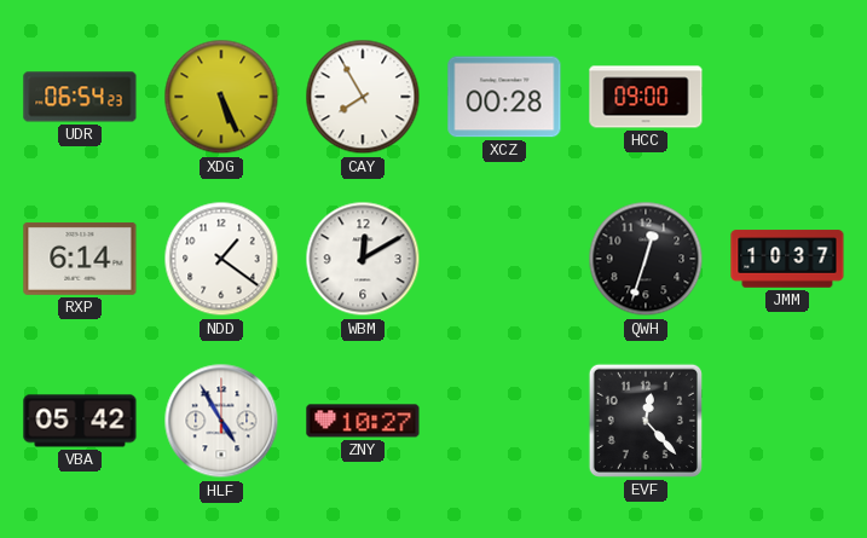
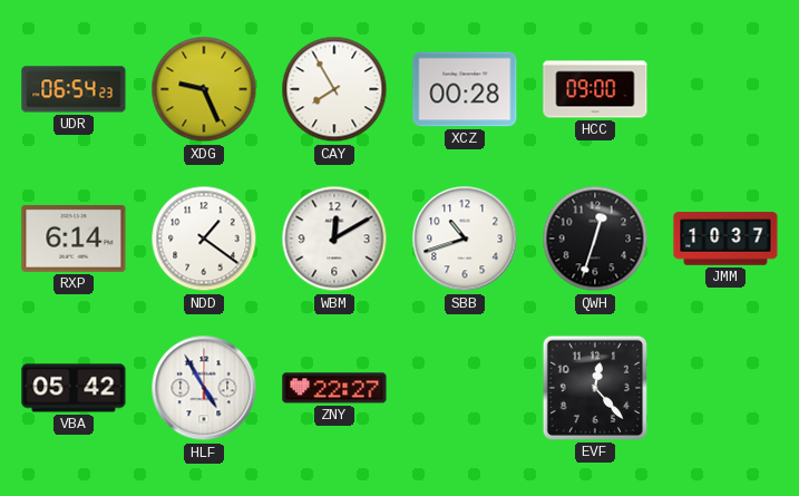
XDG: 5:26 -> 9:26
SBB: none -> 10:42
ZNY: 10:27 -> 22:27
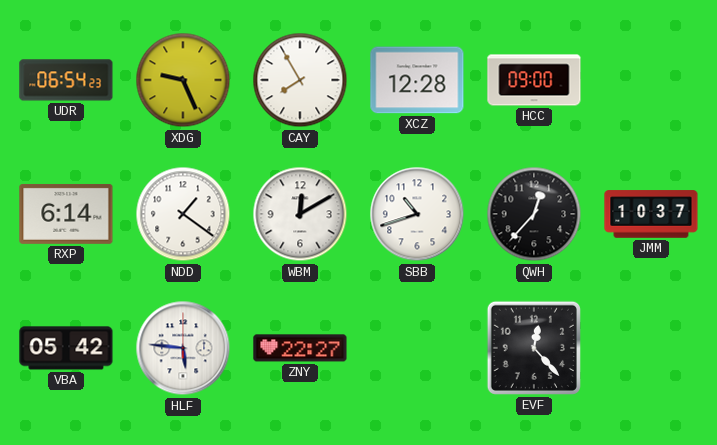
XCZ: 00:28 -> 12:28
QWH: 12:33 -> 12:37
HLF: 4:55 -> 5:46
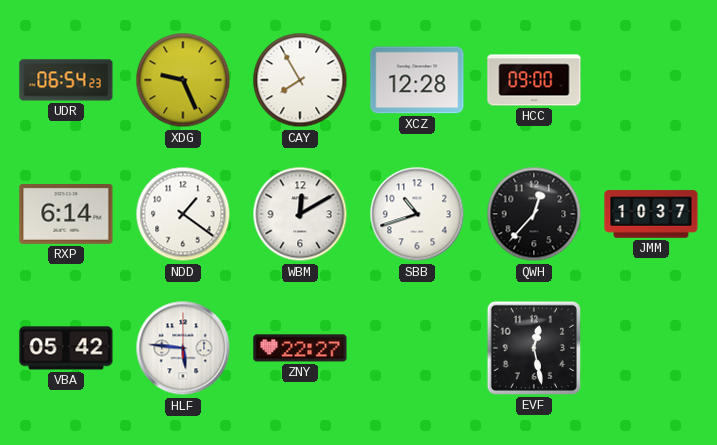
EVF: 12:23 -> 12:28
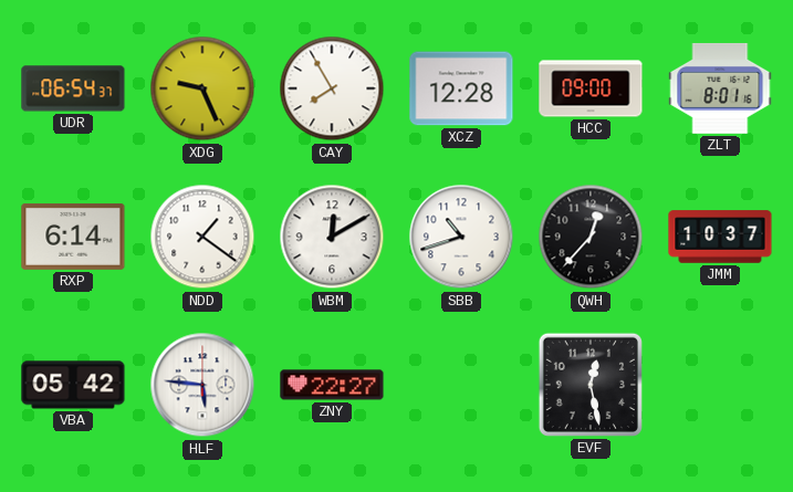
UDR: 06:54:23 -> 06:54:37
ZLT: none -> 8:01
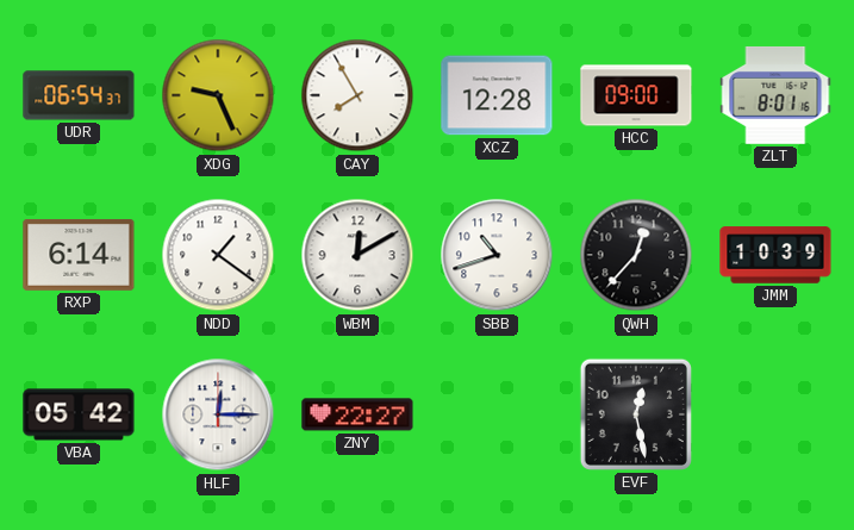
JMM: 10:37 -> 10:39
HLF: 5:46 -> 12:15
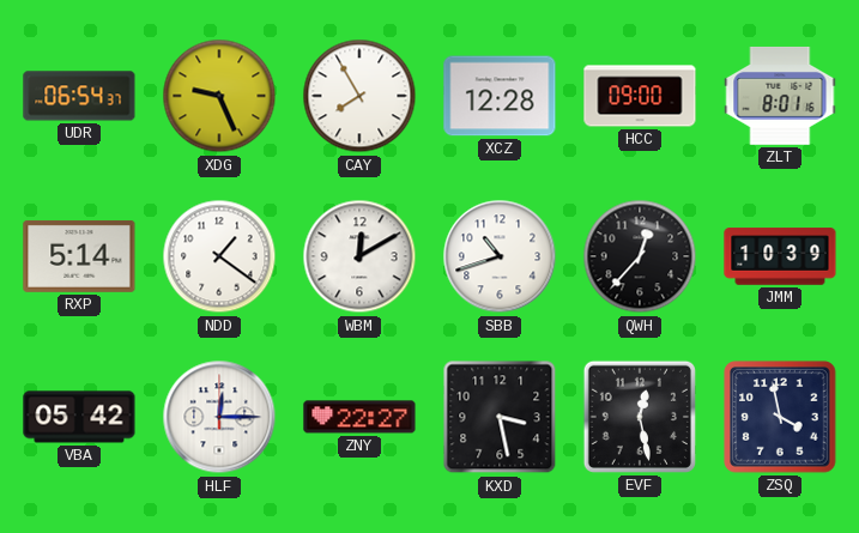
RXP: 6:14 -> 5:14
KXD: none -> 3:28
ZSQ: none -> 3:58
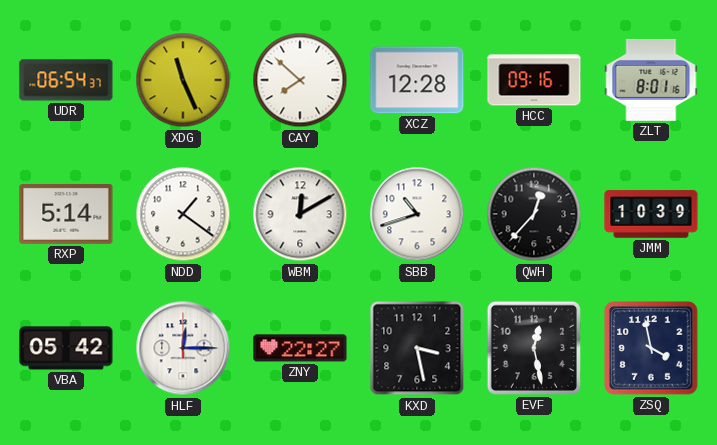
XDG: 9:26 -> 11:26
CAY: 7:55 -> 7:52
HCC: 09:00 -> 09:16
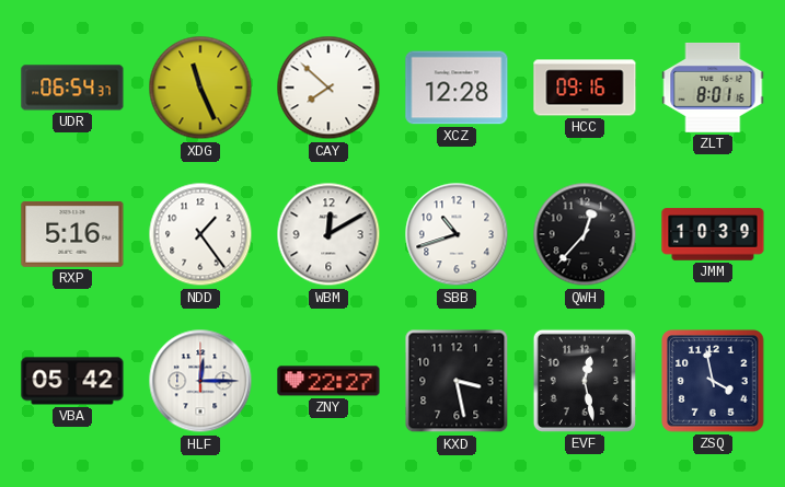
RXP: 5:14 -> 5:16
NDD: 1:21 -> 1:24
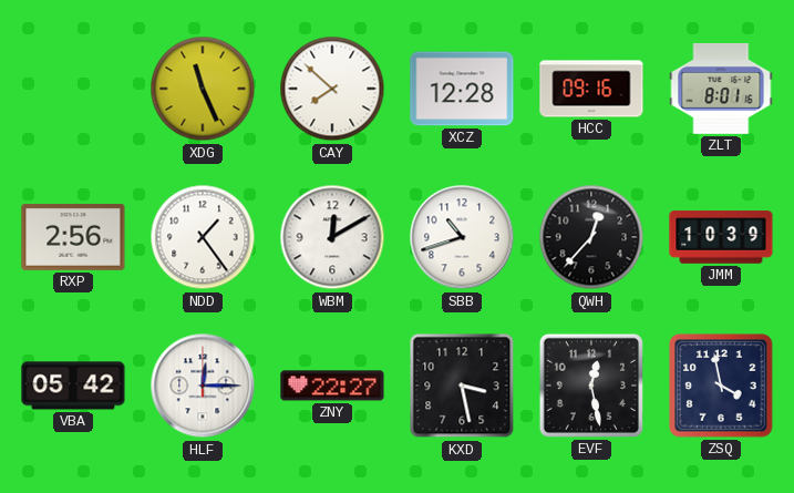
UDR: 06:54 -> none
RXP: 5:16 -> 2:56
